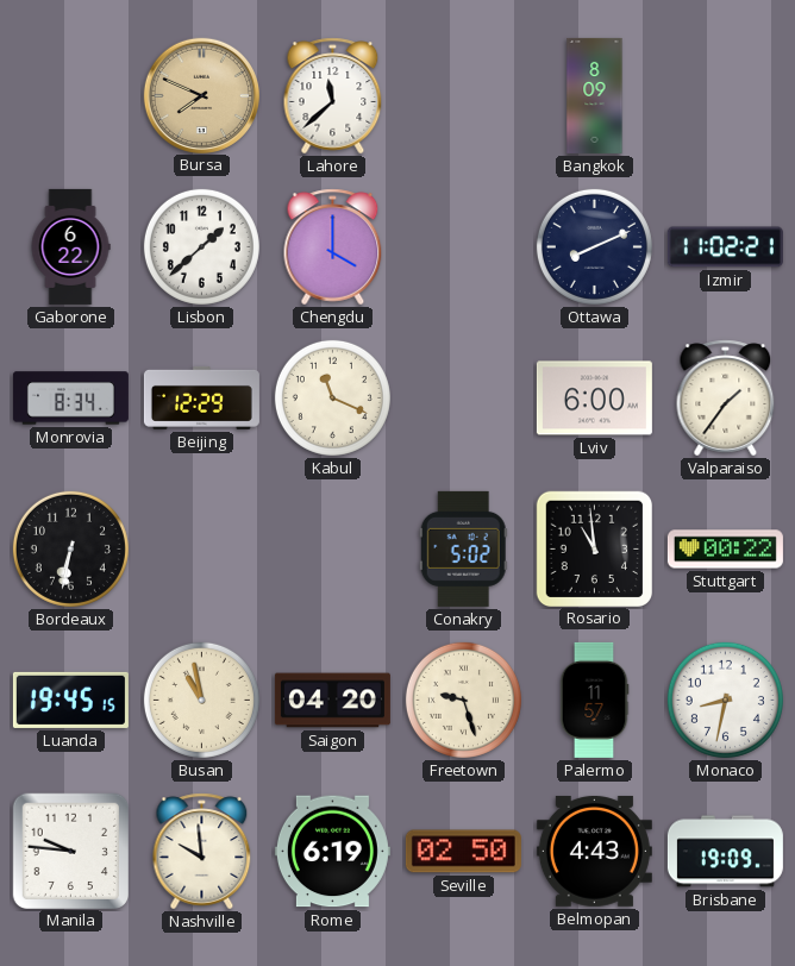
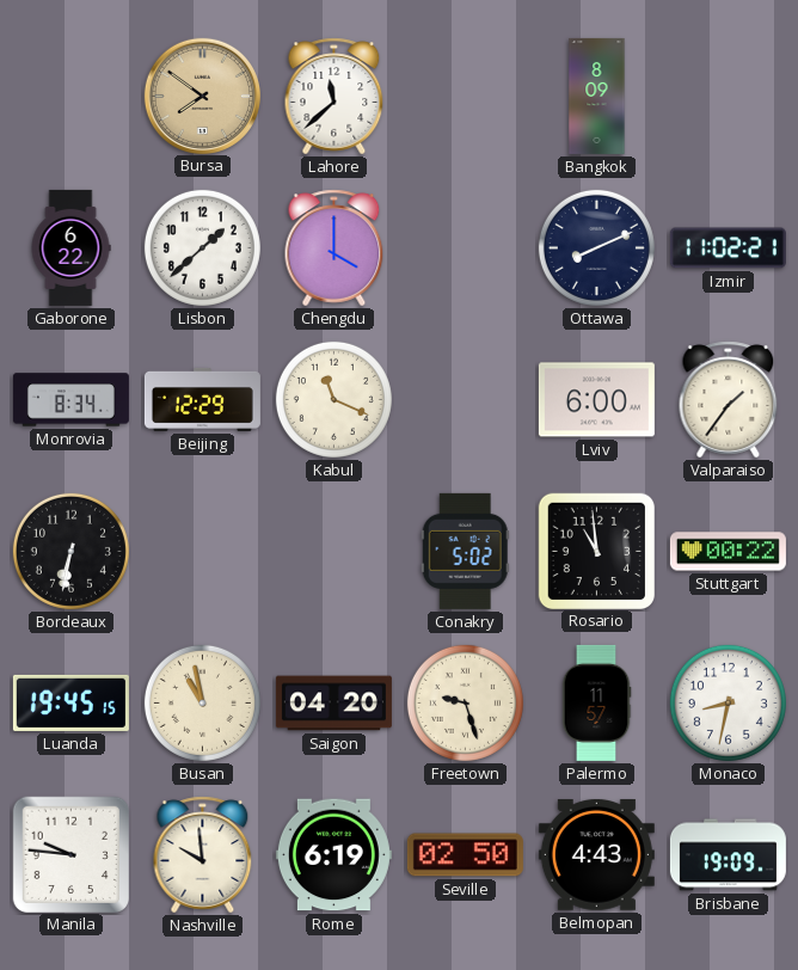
Bursa: 7:49 -> 7:51
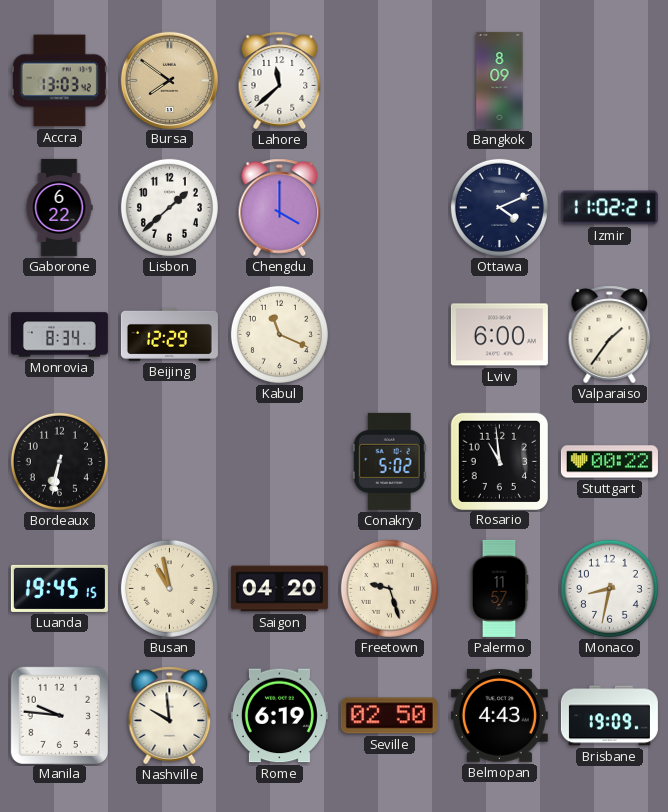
Accra: none -> 13:03
Ottawa: 8:11 -> 4:11
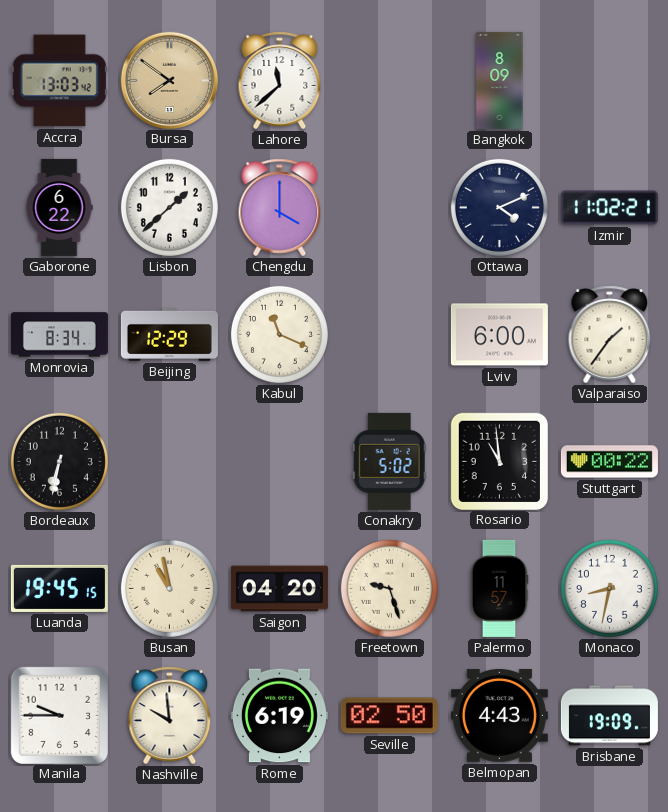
Manila: 9:46 -> 9:45
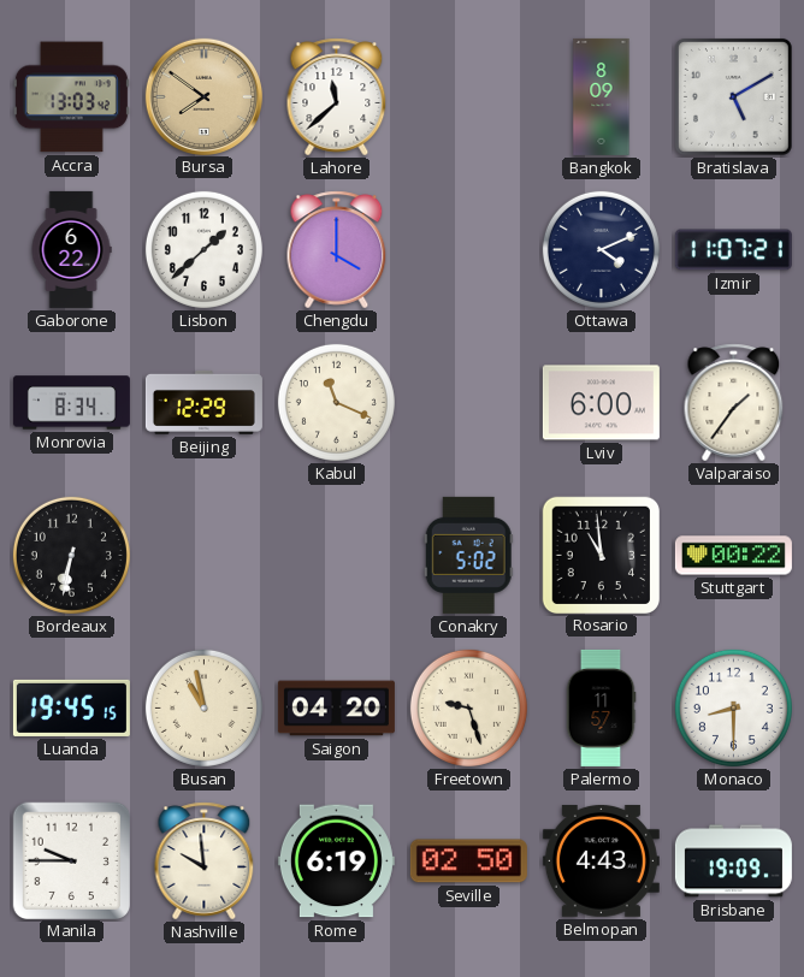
Bratislava: none -> 5:10
Izmir: 11:02 -> 11:07
Monaco: 8:32 -> 8:30
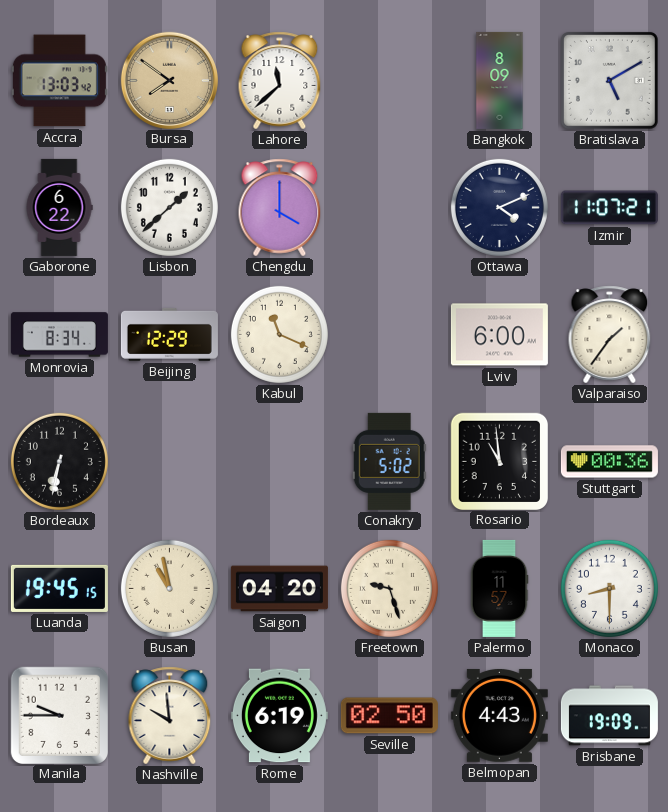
Stuttgart: 00:22 -> 00:36
